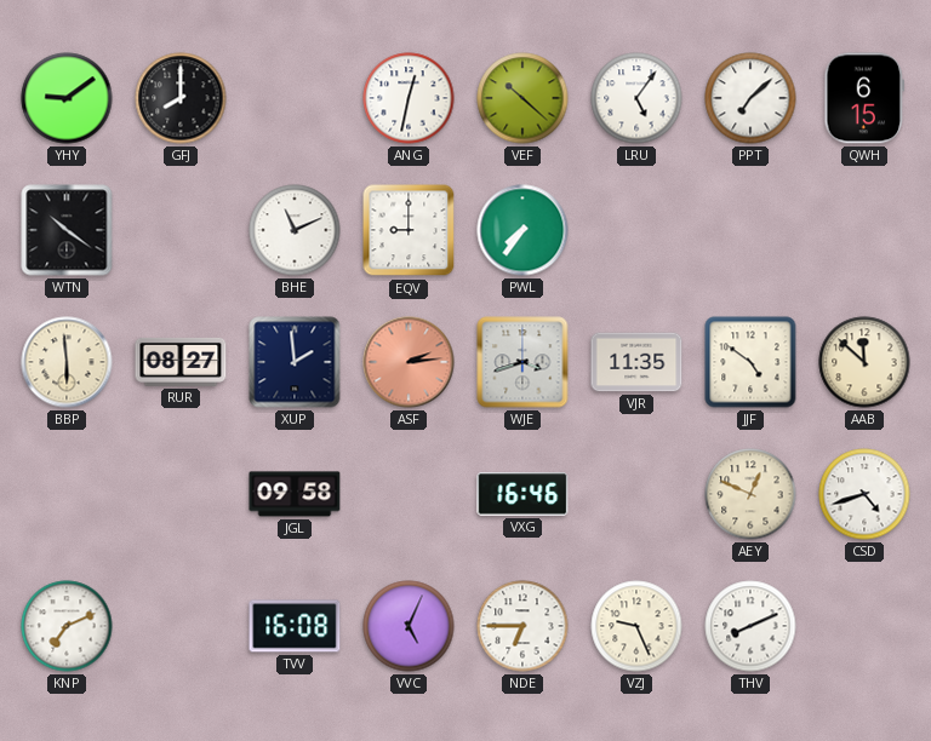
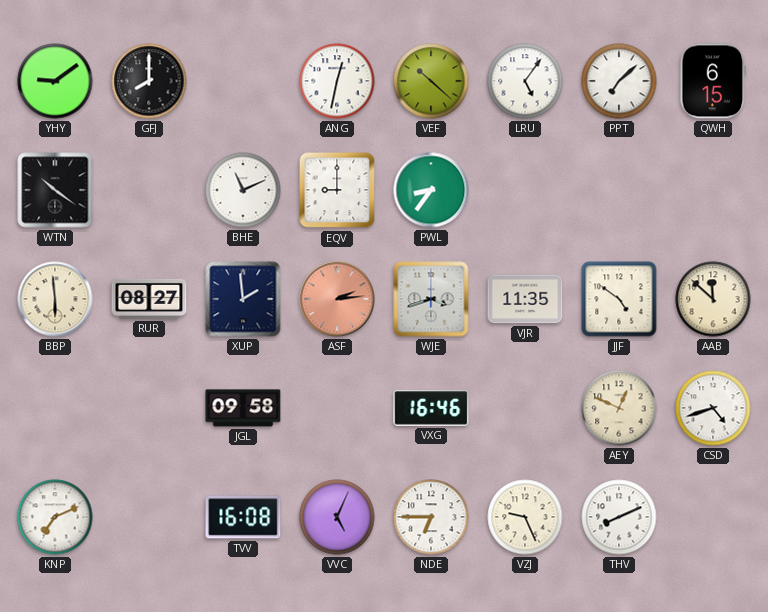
PWL: 7:36 -> 8:36
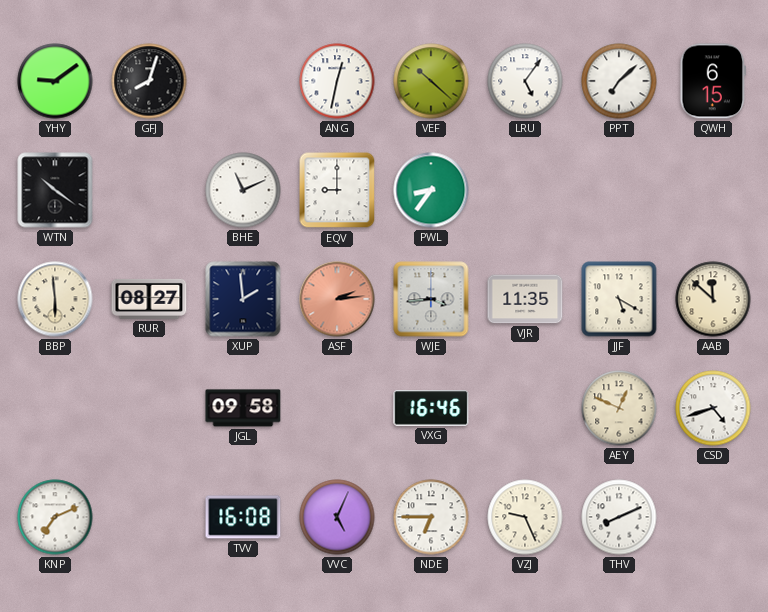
GFJ: 8:00 -> 8:03
WJE: 3:42 -> 3:44
JJF: 4:51 -> 5:20
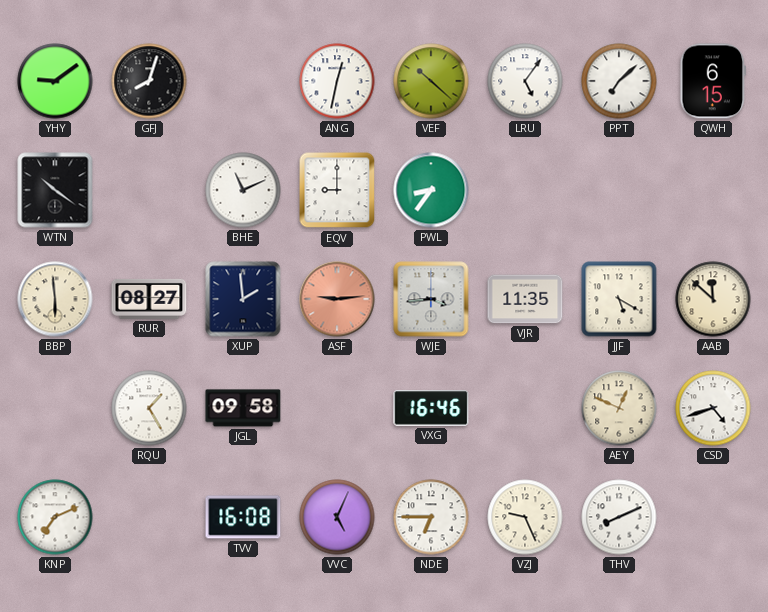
ASF: 2:14 -> 9:14
RQU: none -> 1:25
